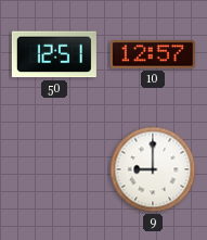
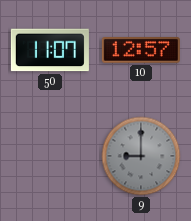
50: 12:51 -> 11:07
9 dial: white -> grey
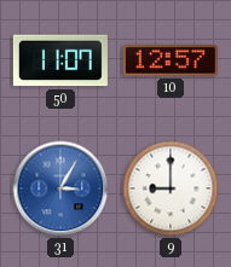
31: none -> 3:05
9 dial: grey -> white
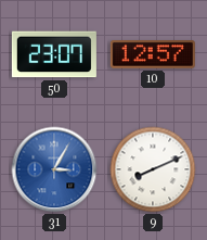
50: 11:07 -> 23:07
9: 9:00 -> 8:11
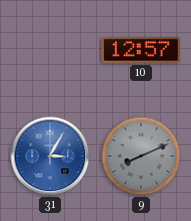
50: 23:07 -> none
9 dial: white -> grey
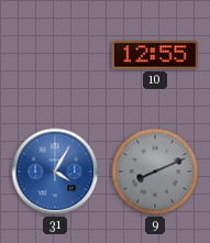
10: 12:57 -> 12:55
31: 3:05 -> 4:05
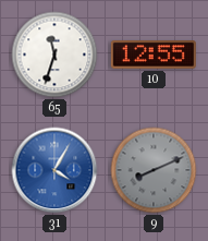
65: none -> 11:33
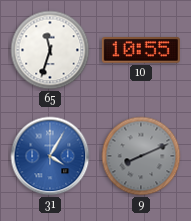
10: 12:55 -> 10:55
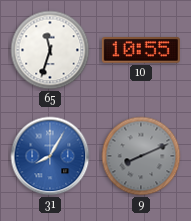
31: 4:05 -> 8:05
